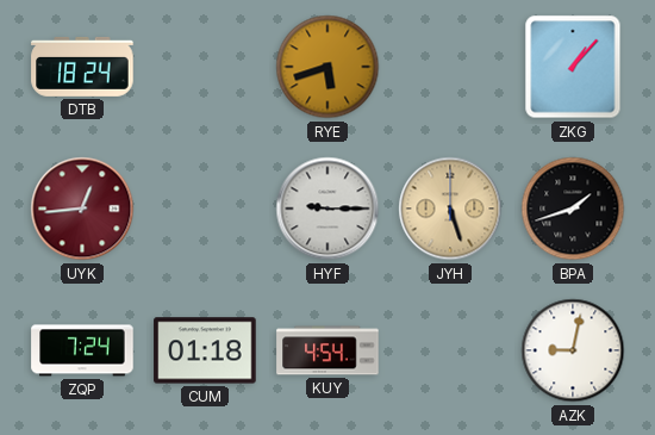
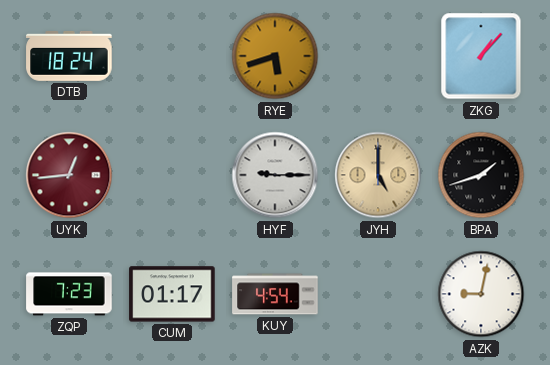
JYH: 5:27 -> 5:00
ZQP: 7:24 -> 7:23
CUM: 01:18 -> 01:17
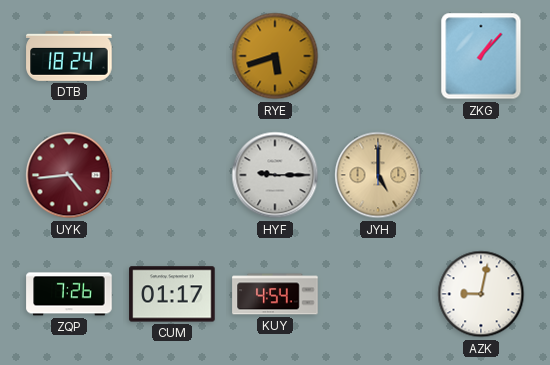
UYK: 12:44 -> 4:44
BPA: 1:42 -> none
ZQP: 7:23 -> 7:26
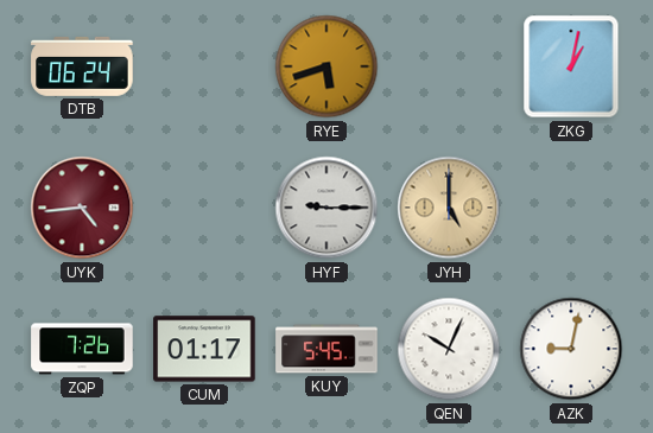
DTB: 18:24 -> 06:24
ZKG: 1:07 -> 1:02
KUY: 4:54 -> 5:45
QEN: none -> 10:04
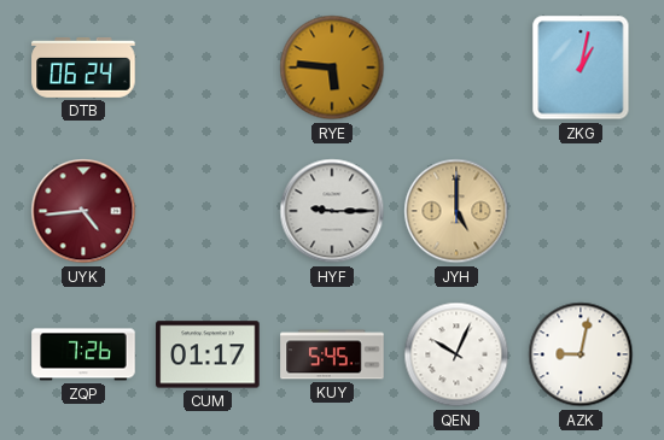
RYE: 5:42 -> 5:46
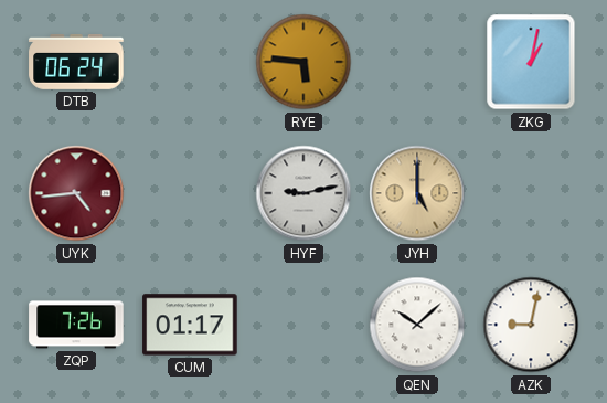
HYF: 9:15 -> 9:13
KUY: 5:45 -> none
QEN: 10:04 -> 10:08
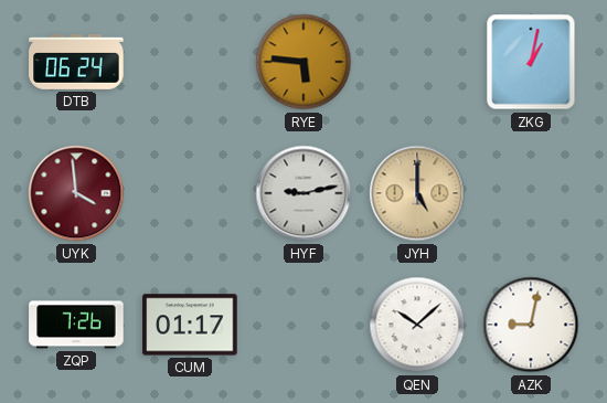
UYK: 4:44 -> 3:59
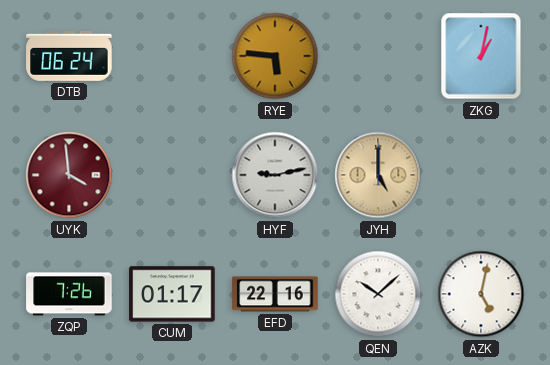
EFD: none -> 22:16
AZK: 9:02 -> 5:02
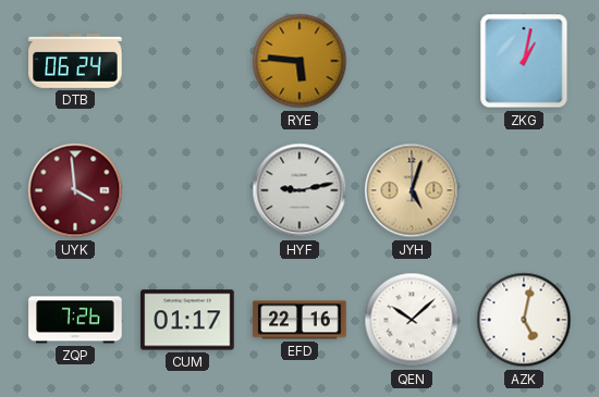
JYH: 5:00 -> 5:03
